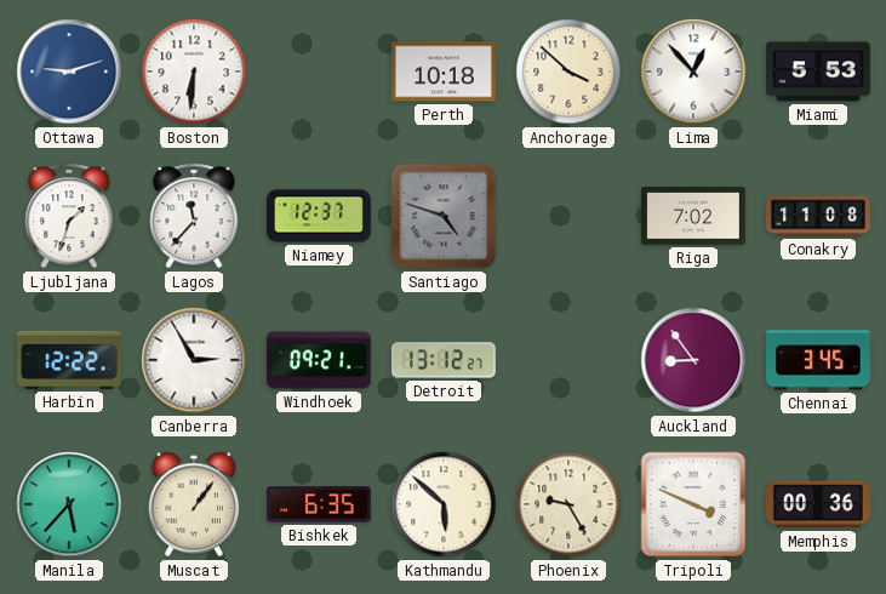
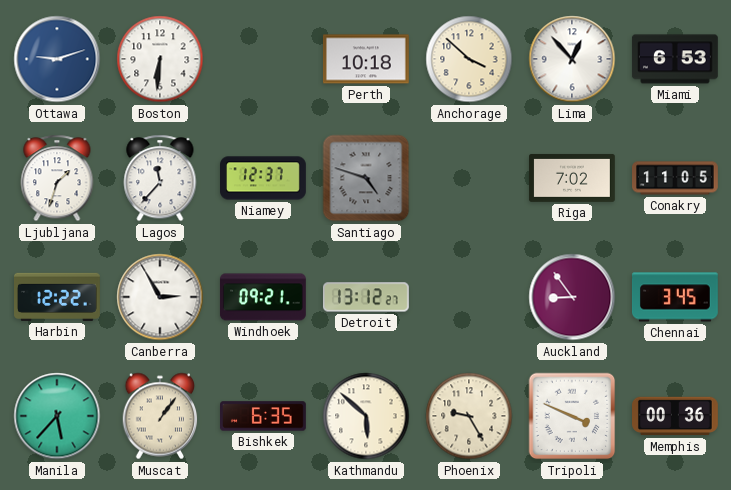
Miami: 5:53 -> 6:53
Conakry: 11:08 -> 11:05
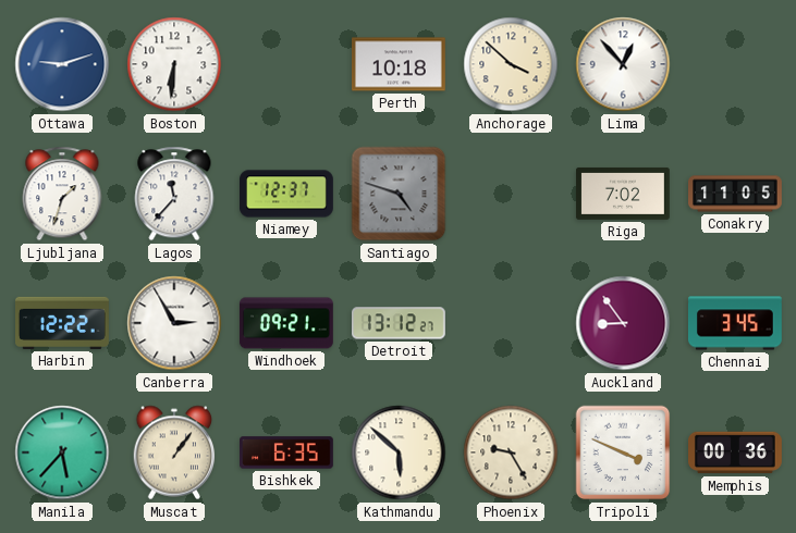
Miami: 6:53 -> none
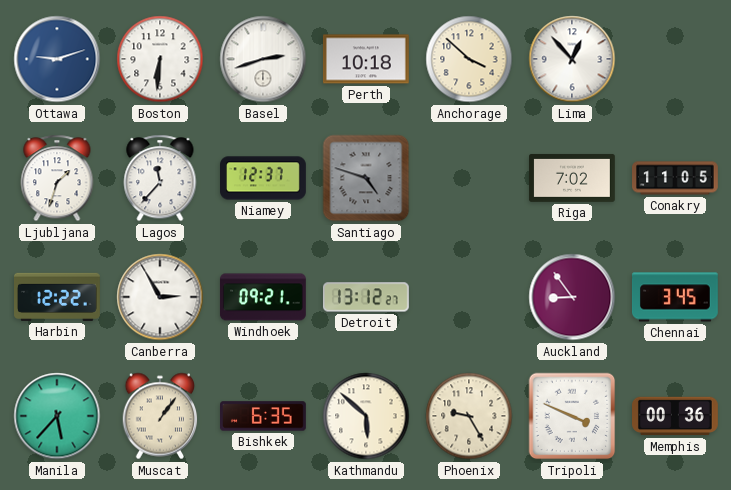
Basel: none -> 2:42
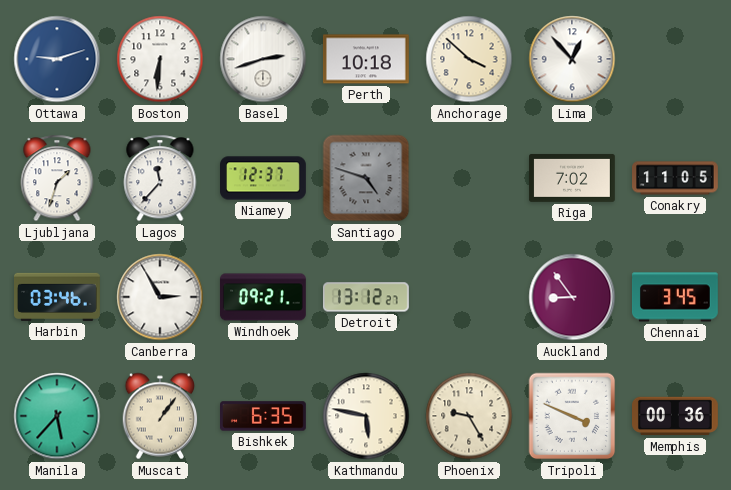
Harbin: 12:22 -> 03:46
Kathmandu: 5:52 -> 5:47
